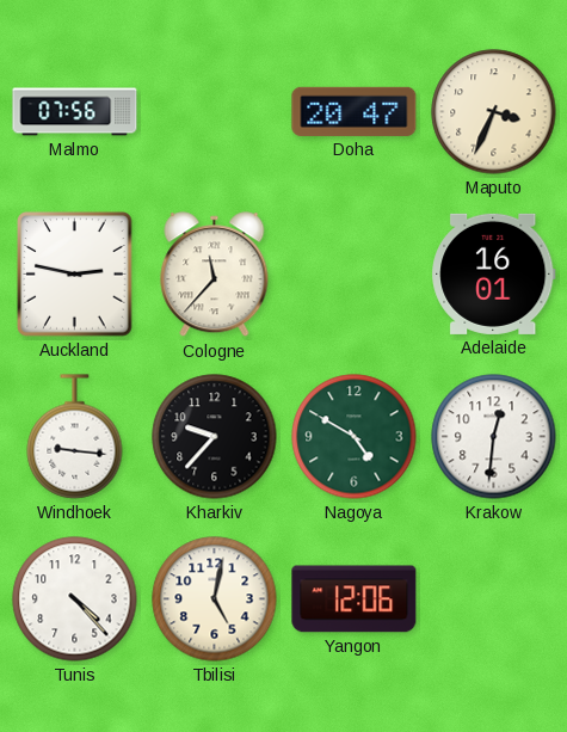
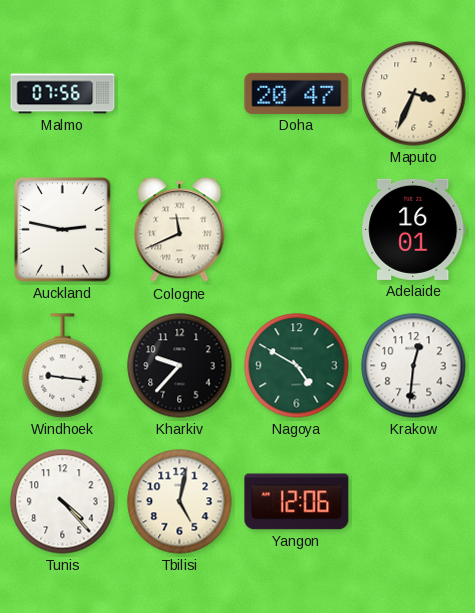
Cologne: 11:37 -> 11:41
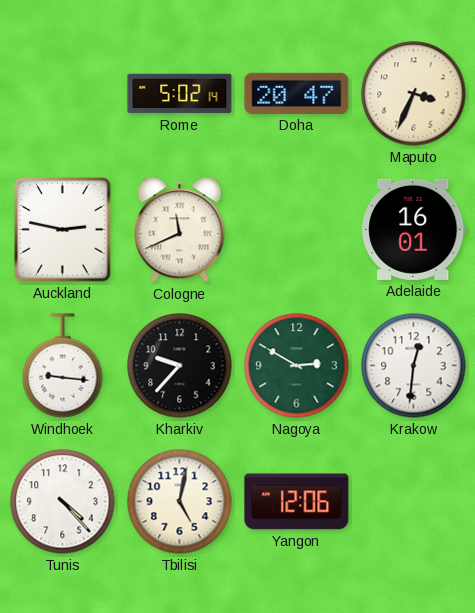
Malmo: 07:56 -> none
Rome: none -> 5:02
Nagoya: 4:50 -> 2:50
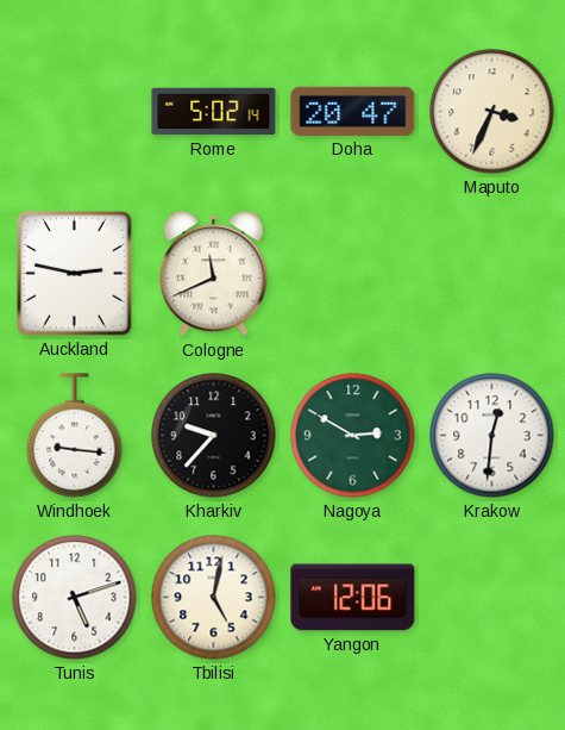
Adelaide: 16:01 -> none
Tunis: 4:23 -> 5:12
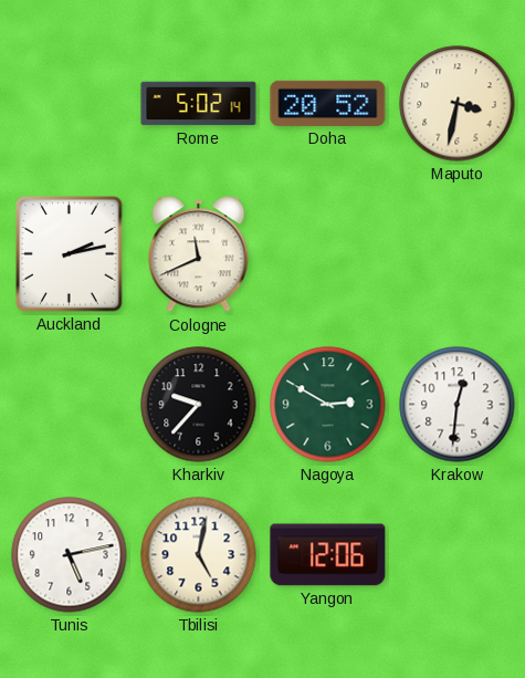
Doha: 20:47 -> 20:52
Maputo: 3:34 -> 3:32
Auckland: 2:47 -> 2:13
Windhoek: 9:16 -> none
Tunis: 5:12 -> 5:13
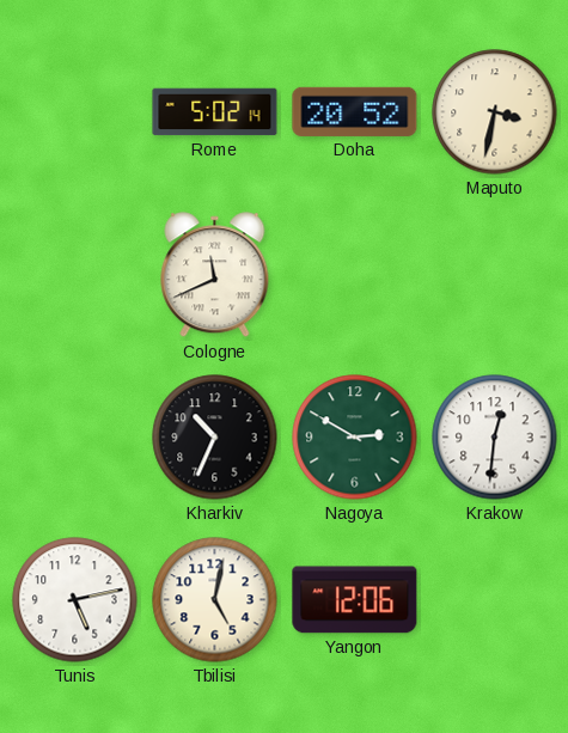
Auckland: 2:13 -> none
Kharkiv: 9:37 -> 10:34
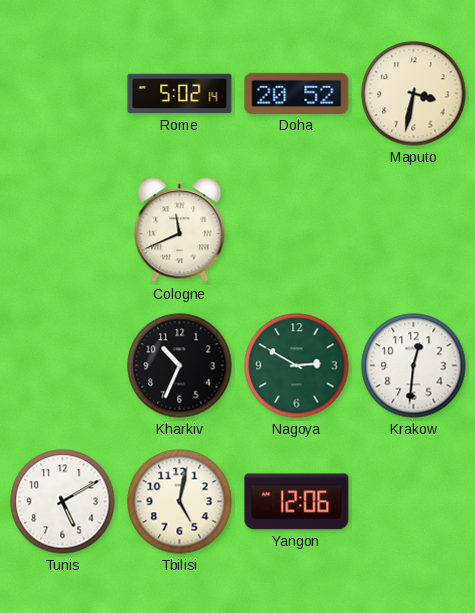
Tunis: 5:13 -> 5:10
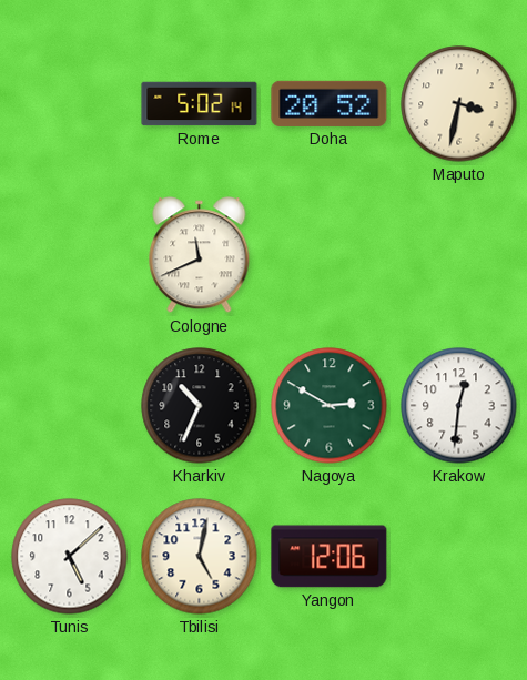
Tunis: 5:10 -> 5:08
